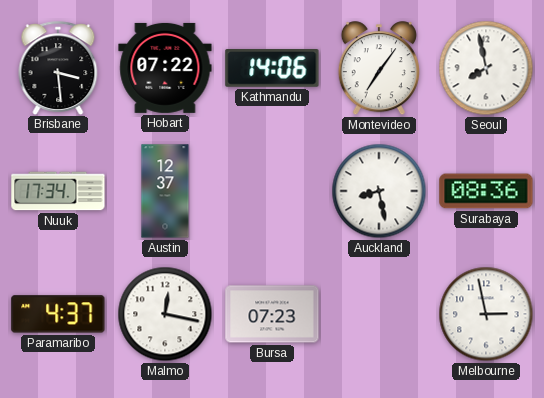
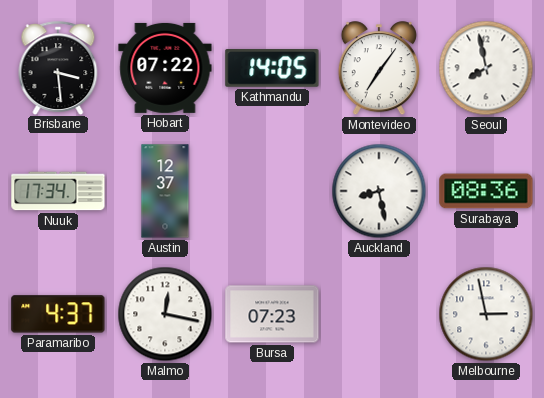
Kathmandu: 14:06 -> 14:05
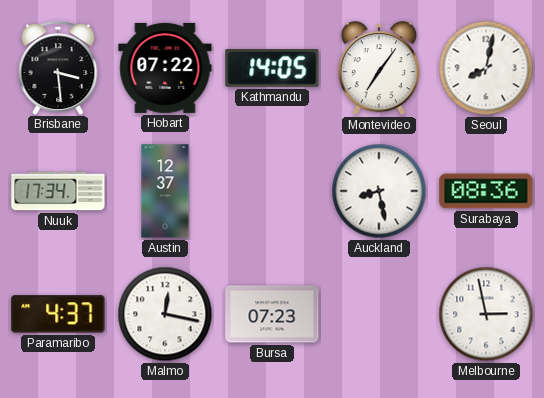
Seoul: 7:58 -> 8:02
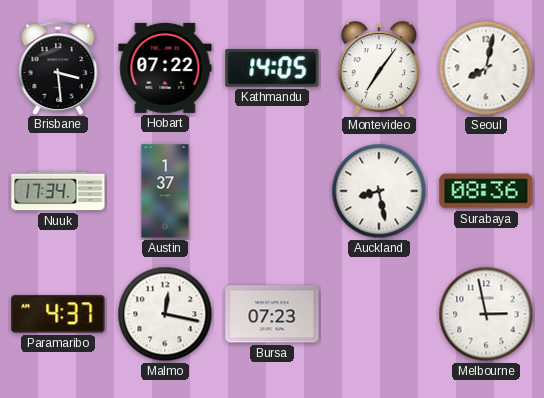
Austin: 12:37 -> 1:37
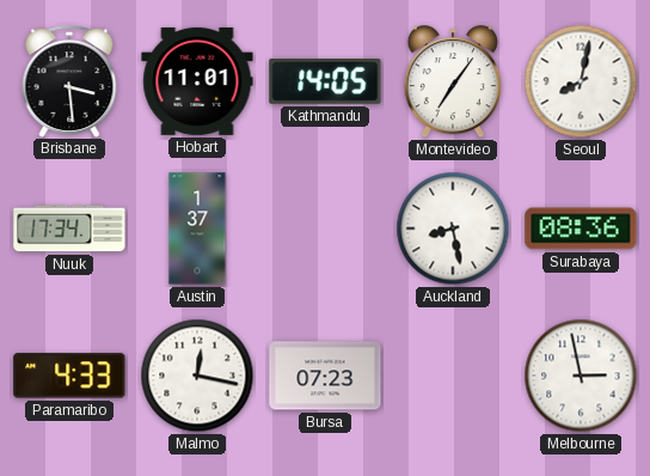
Hobart: 07:22 -> 11:01
Paramaribo: 4:37 -> 4:33
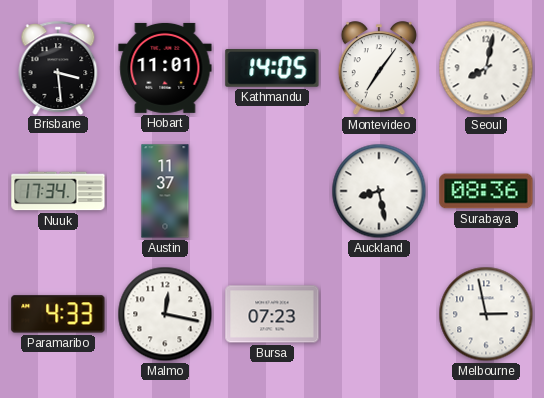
Austin: 1:37 -> 11:37
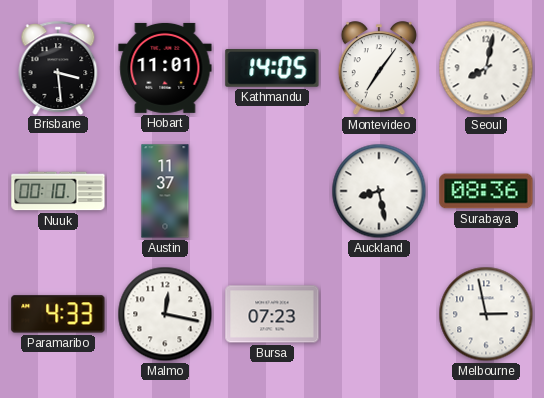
Nuuk: 17:34 -> 00:10
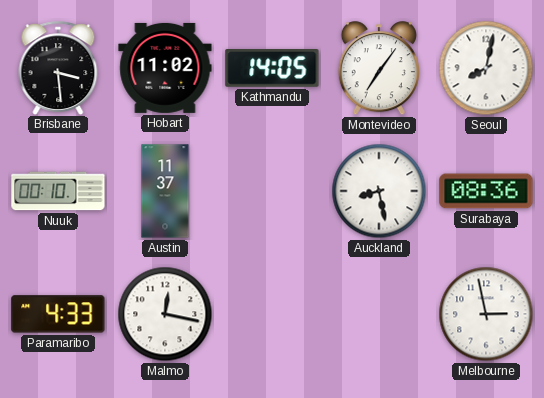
Hobart: 11:01 -> 11:02
Bursa: 07:23 -> none
